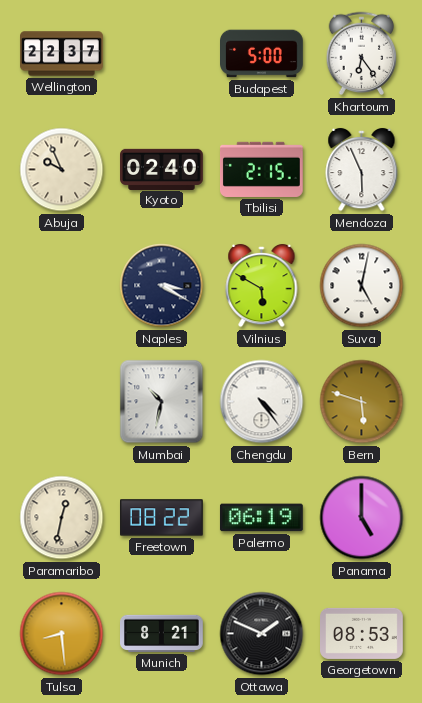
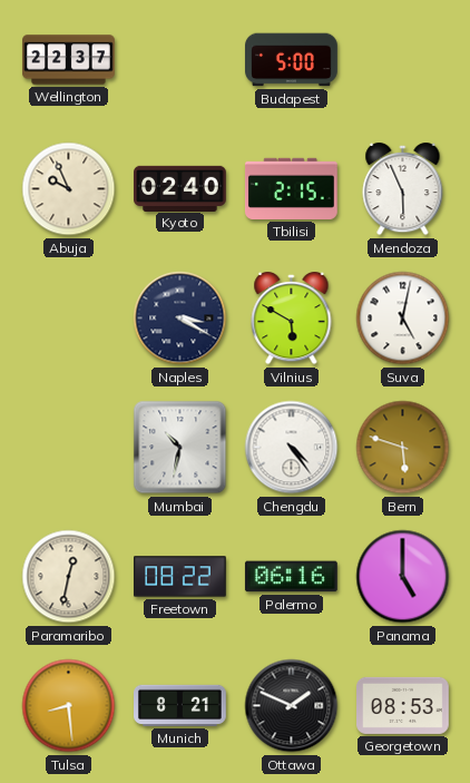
Khartoum: 6:24 -> none
Palermo: 06:19 -> 06:16
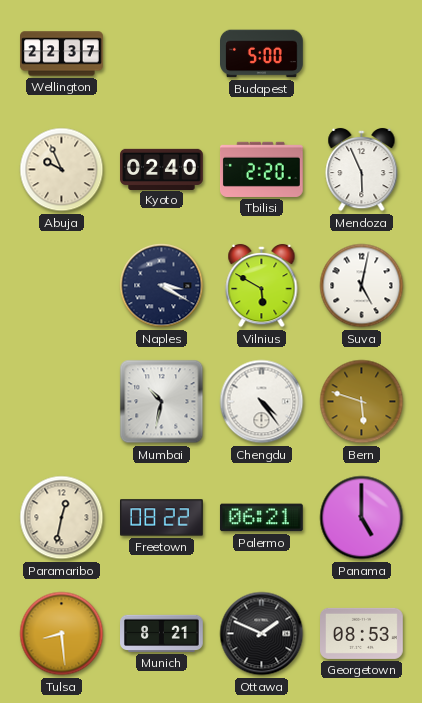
Tbilisi: 2:15 -> 2:20
Palermo: 06:16 -> 06:21
